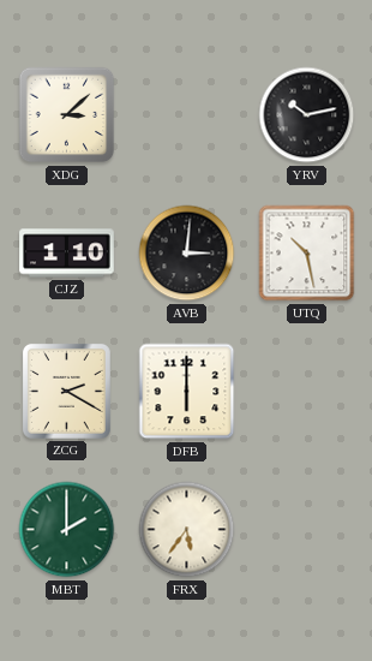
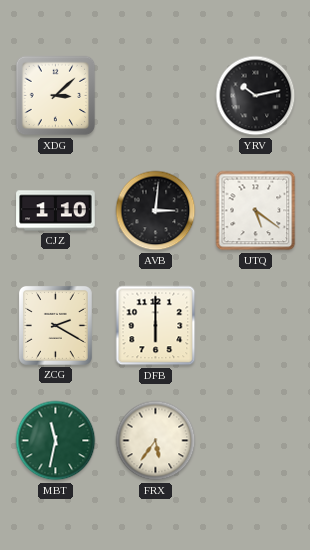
UTQ: 10:28 -> 5:21
MBT: 2:00 -> 11:32
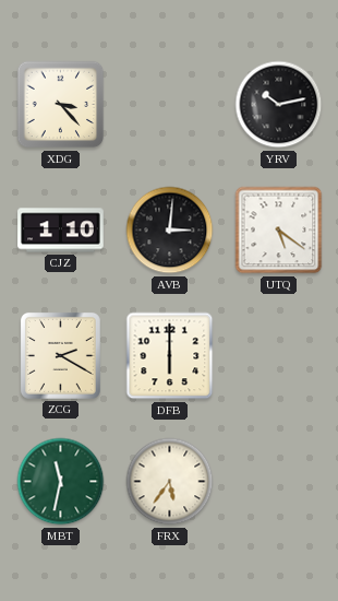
XDG: 3:08 -> 3:23
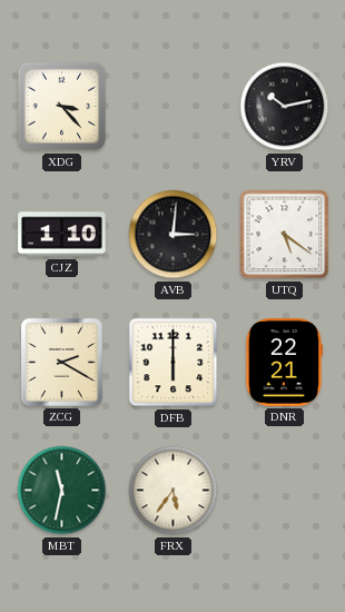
DNR: none -> 22:21
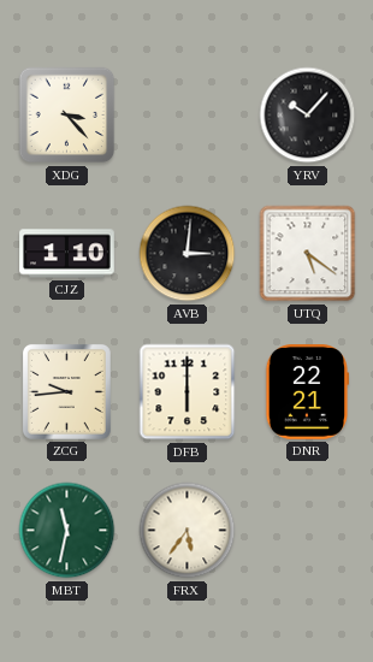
YRV: 10:13 -> 10:07
ZCG: 2:20 -> 9:44
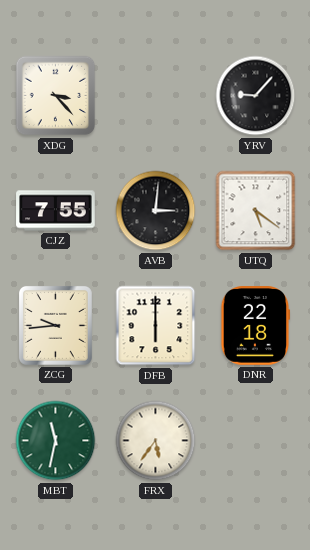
YRV: 10:07 -> 9:07
CJZ: 1:10 -> 7:55
DNR: 22:21 -> 22:18
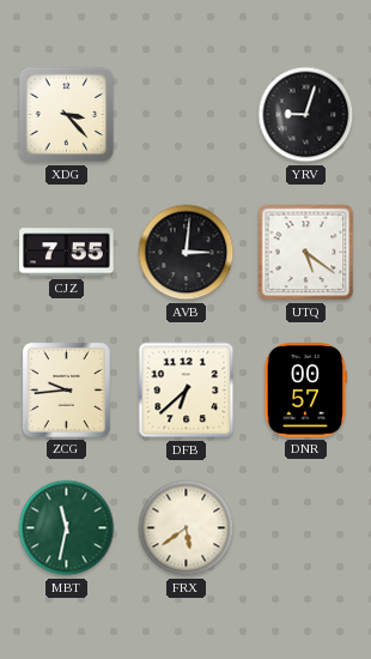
YRV: 9:07 -> 9:03
DFB: 6:00 -> 6:38
DNR: 22:18 -> 00:57
FRX: 5:36 -> 5:39
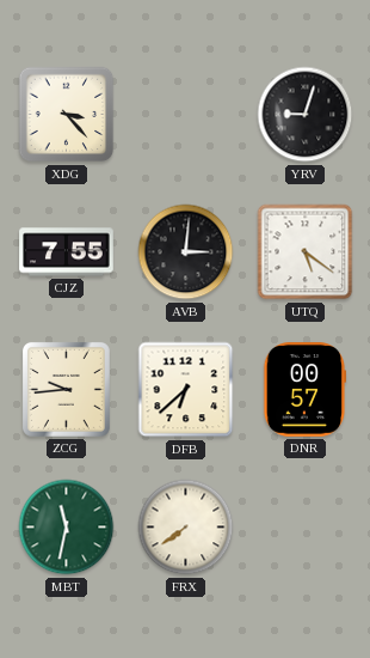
FRX: 5:39 -> 7:39
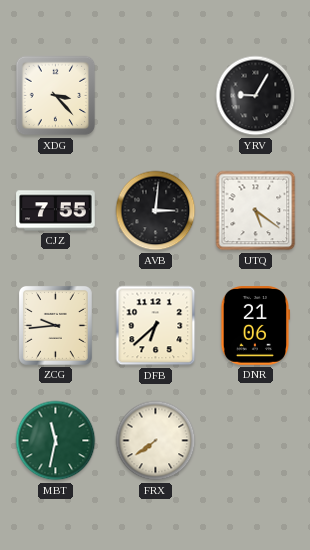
YRV: 9:03 -> 9:05
DNR: 00:57 -> 21:06
